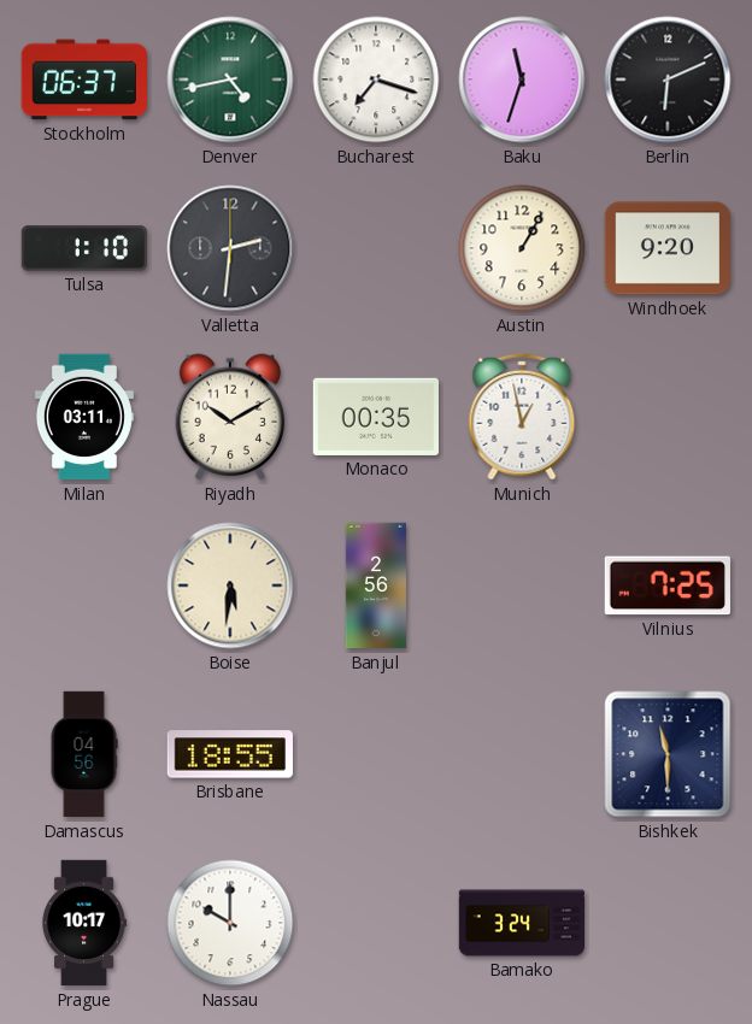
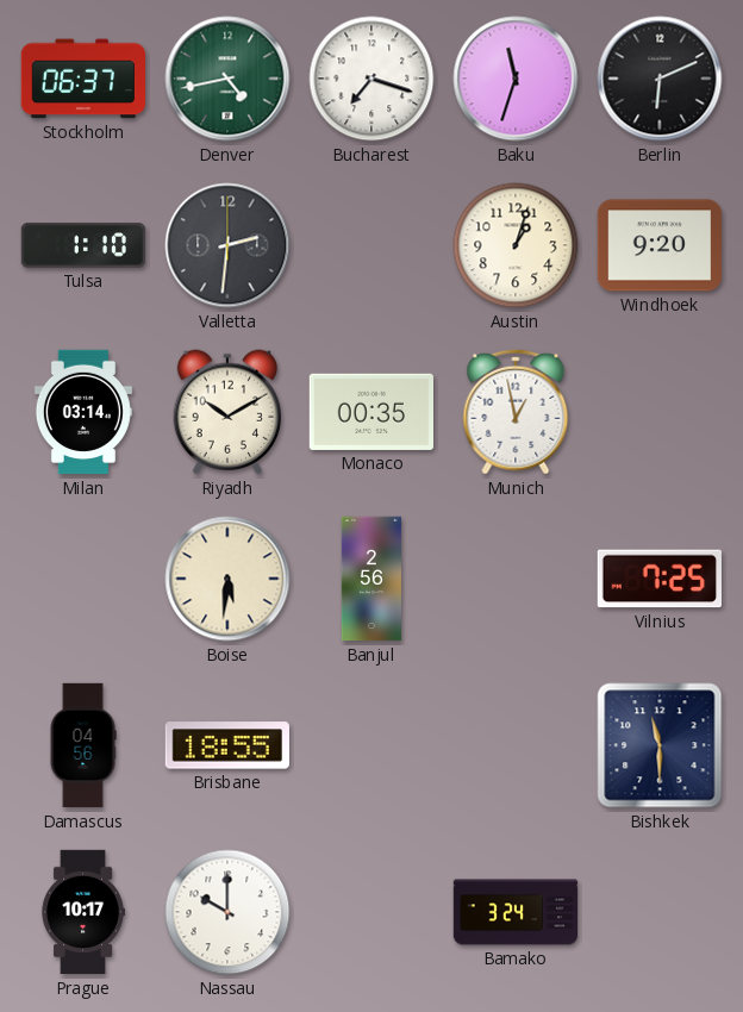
Austin: 1:05 -> 1:03
Milan: 03:11 -> 03:14
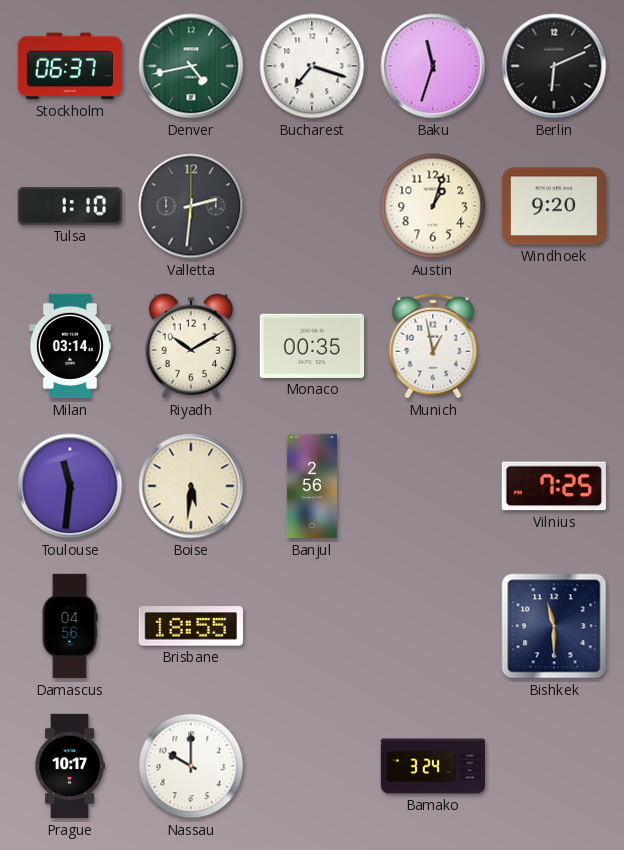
Toulouse: none -> 11:31
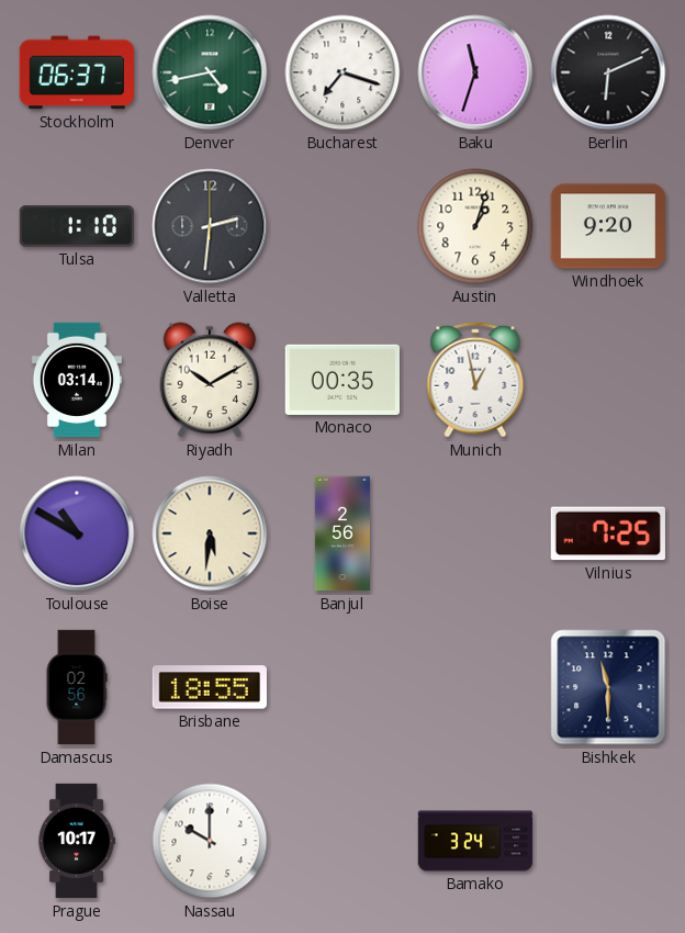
Toulouse: 11:31 -> 10:50
Damascus: 04:56 -> 02:56
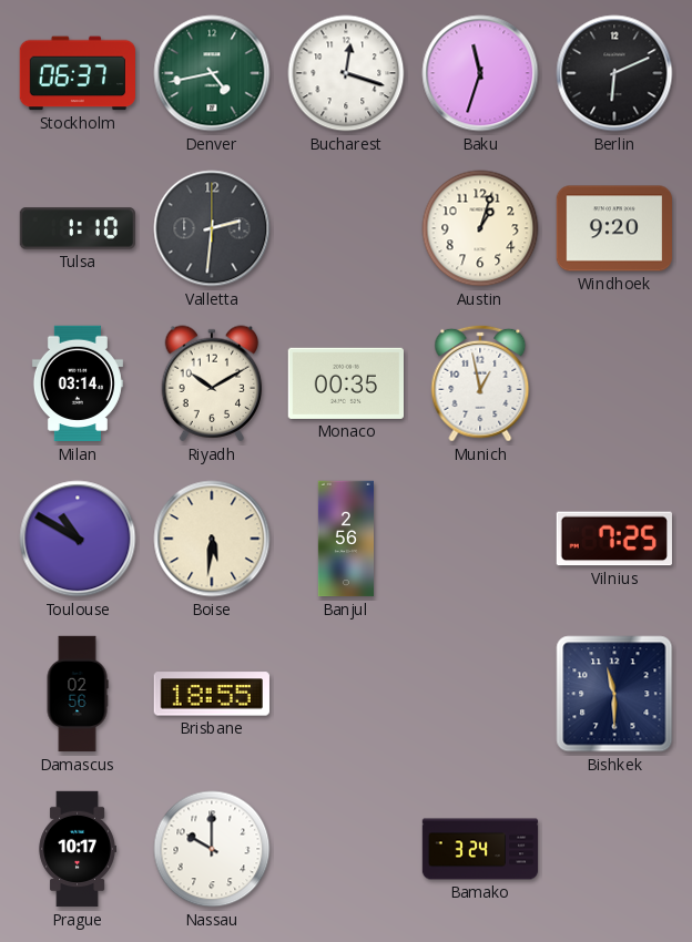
Bucharest: 7:18 -> 12:18
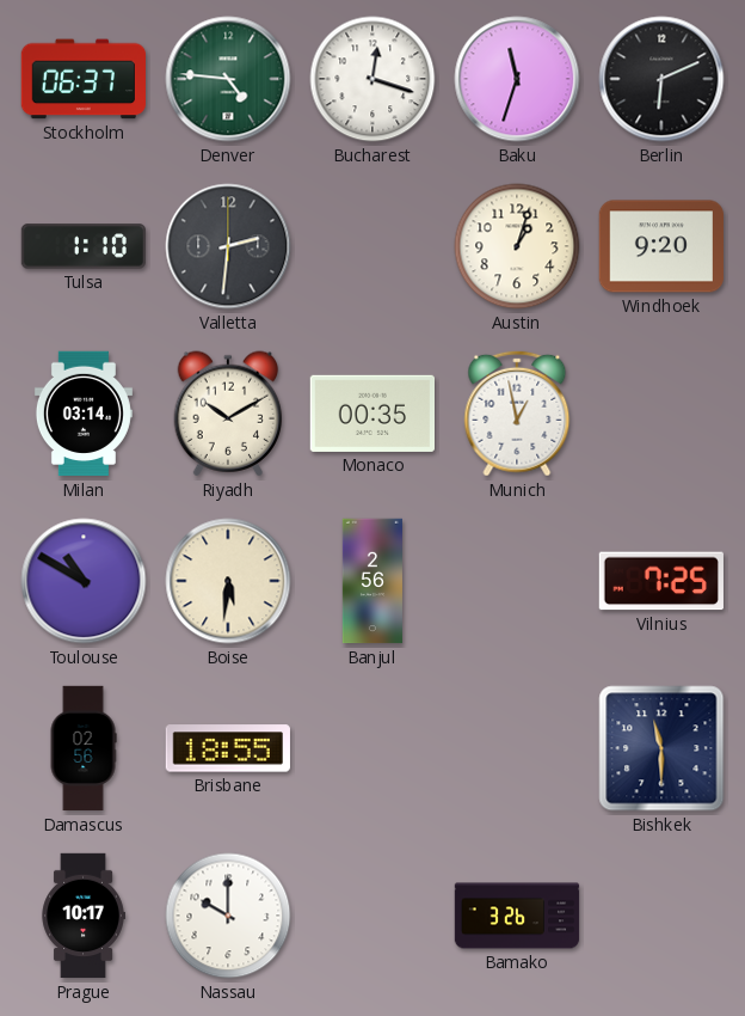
Denver: 4:43 -> 4:46
Bamako: 3:24 -> 3:26
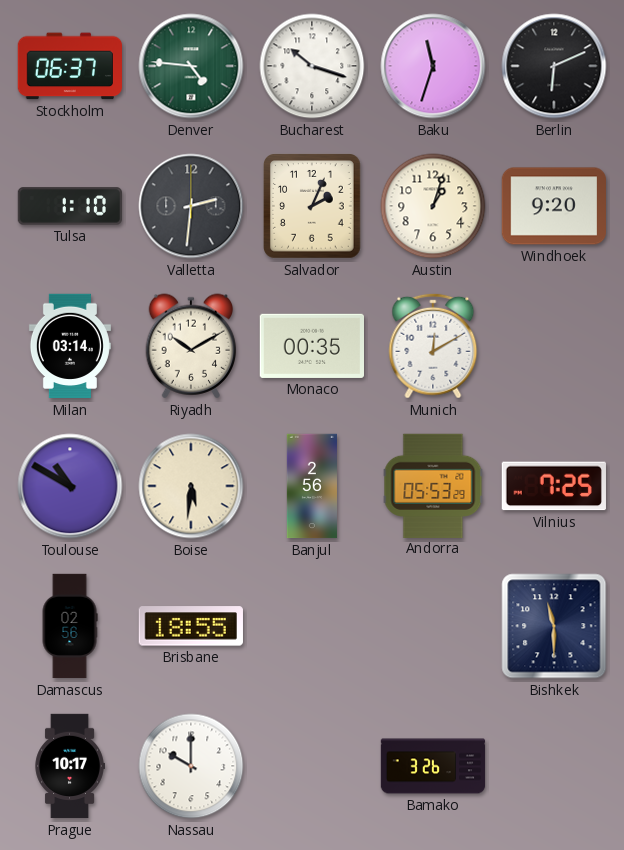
Bucharest: 12:18 -> 10:18
Salvador: none -> 2:04
Munich: 12:58 -> 12:10
Andorra: none -> 05:53
